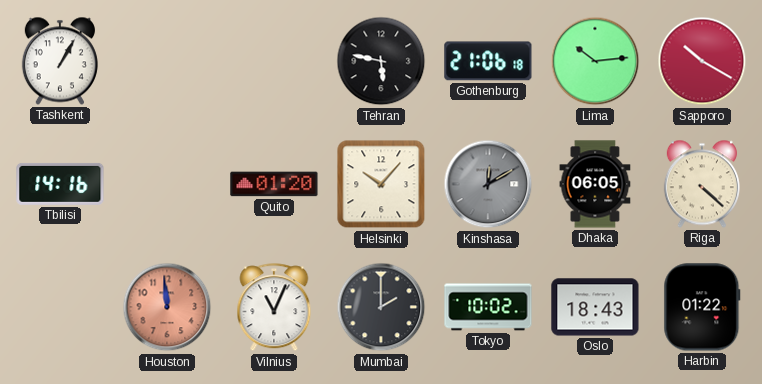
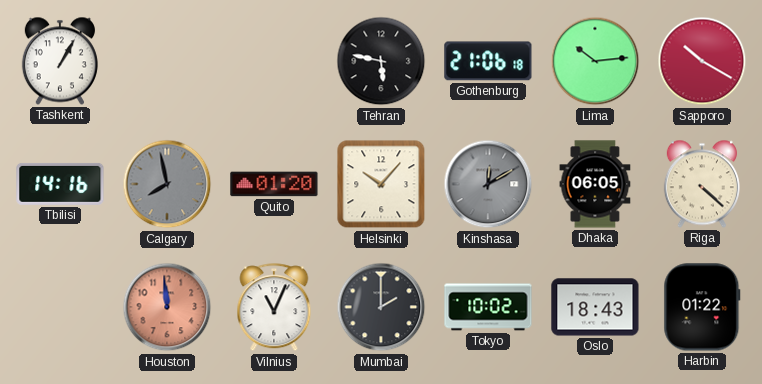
Calgary: none -> 7:58
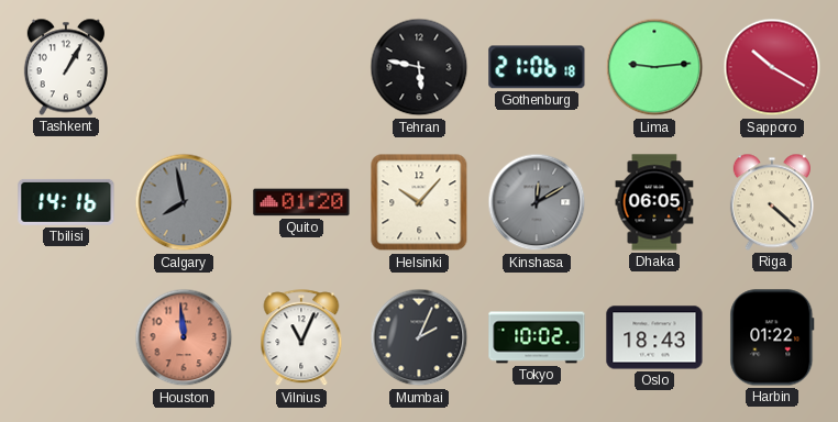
Lima: 10:14 -> 9:14
Mumbai: 2:00 -> 2:04
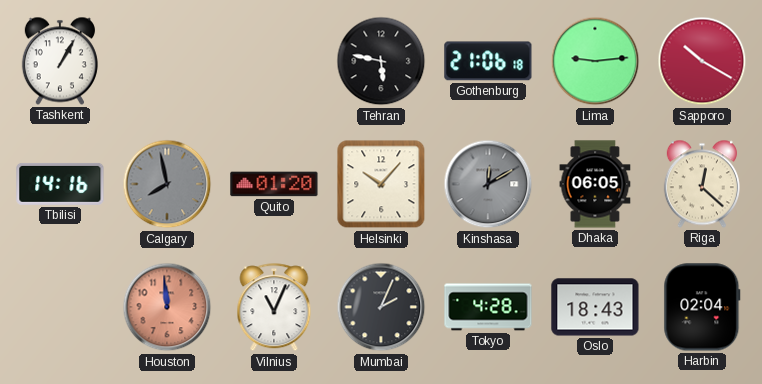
Riga: 4:22 -> 12:22
Tokyo: 10:02 -> 4:28
Harbin: 01:22 -> 02:04
